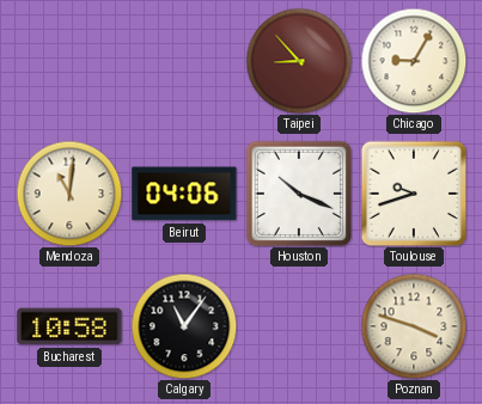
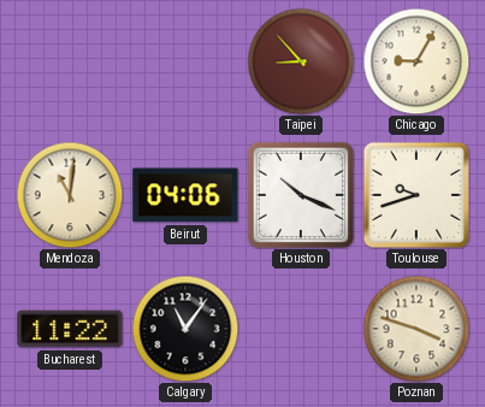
Bucharest: 10:58 -> 11:22
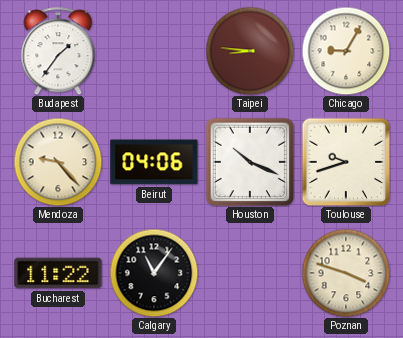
Budapest: none -> 1:36
Taipei: 8:53 -> 8:46
Mendoza: 11:01 -> 9:23
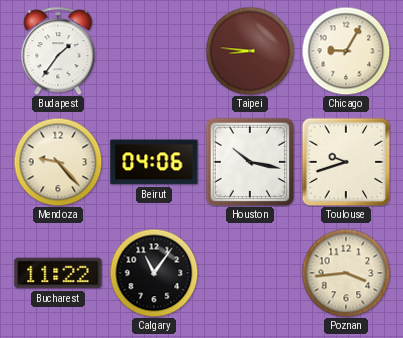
Houston: 10:19 -> 10:17
Poznan: 3:48 -> 3:44
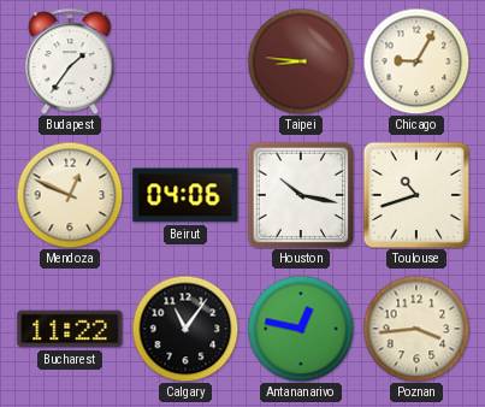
Mendoza: 9:23 -> 12:49
Toulouse: 9:42 -> 10:42
Antananarivo: none -> 12:47
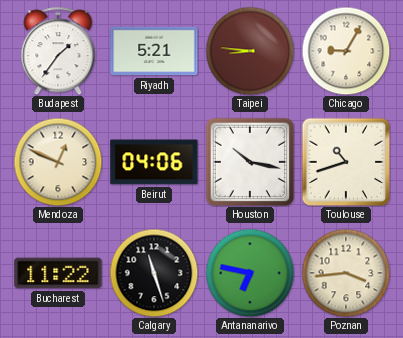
Riyadh: none -> 5:21
Calgary: 11:06 -> 11:27
Antananarivo: 12:47 -> 6:47
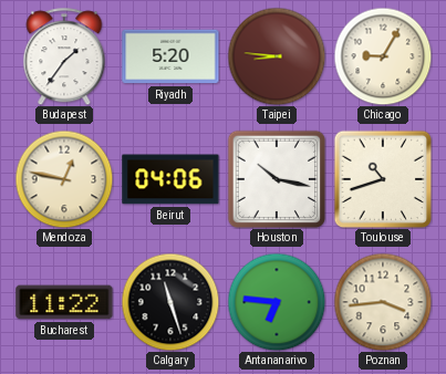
Riyadh: 5:21 -> 5:20
Mendoza: 12:49 -> 12:47
Antananarivo: 6:47 -> 6:46
